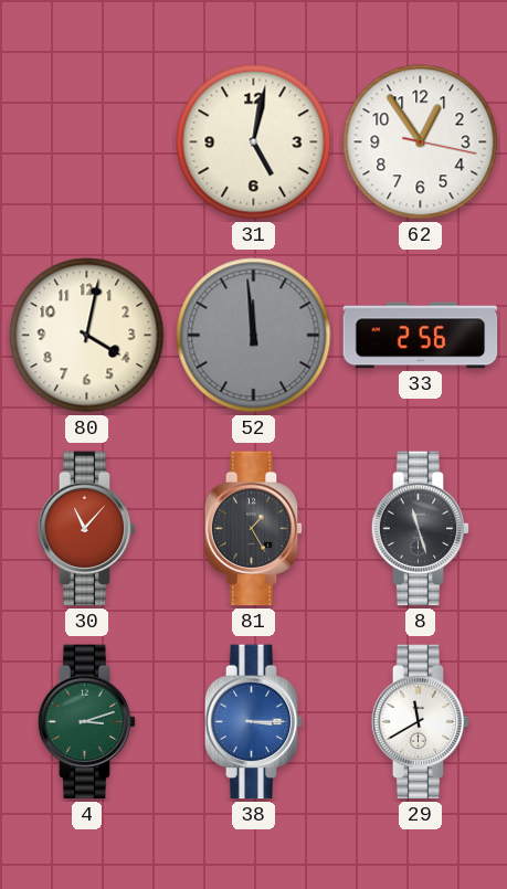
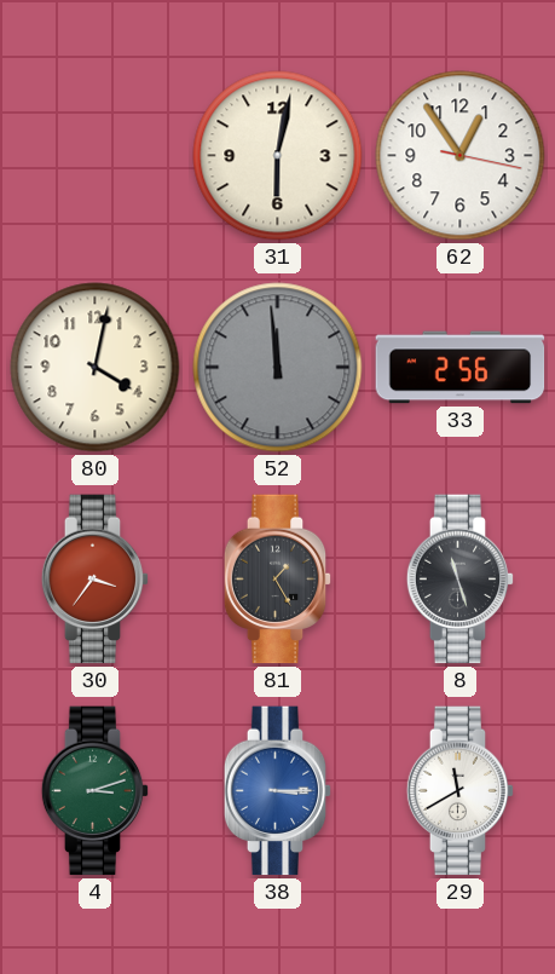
31: 5:02 -> 6:02
30: 11:07 -> 3:36
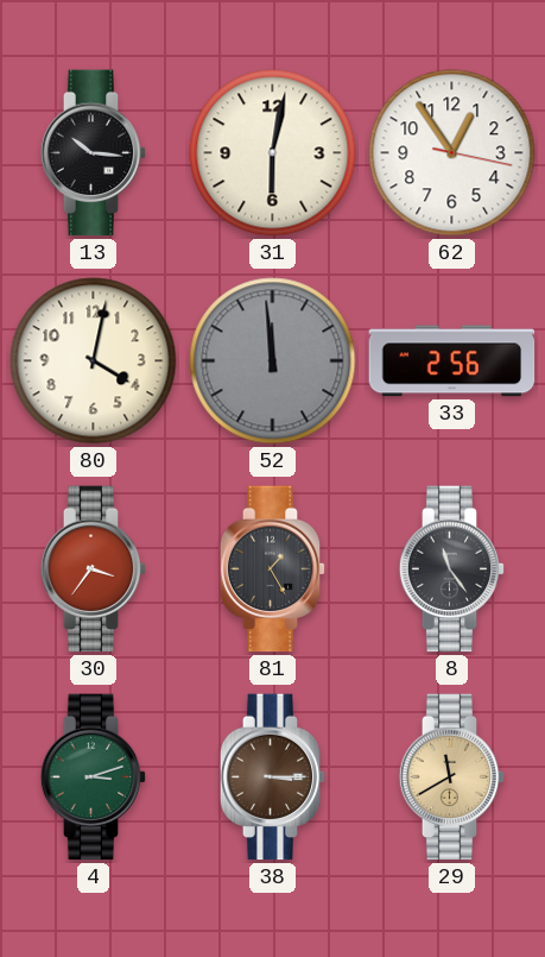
13: none -> 10:16
8: 11:27 -> 11:24
38 dial: blue -> brown
29 dial: white -> champagne
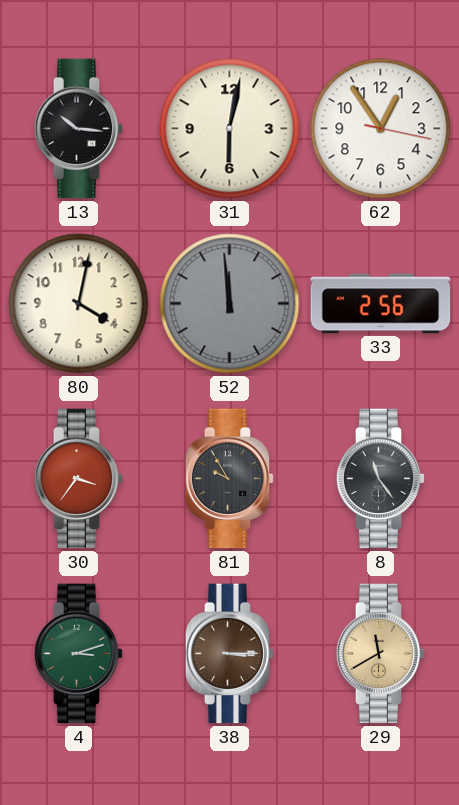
81: 1:25 -> 9:55
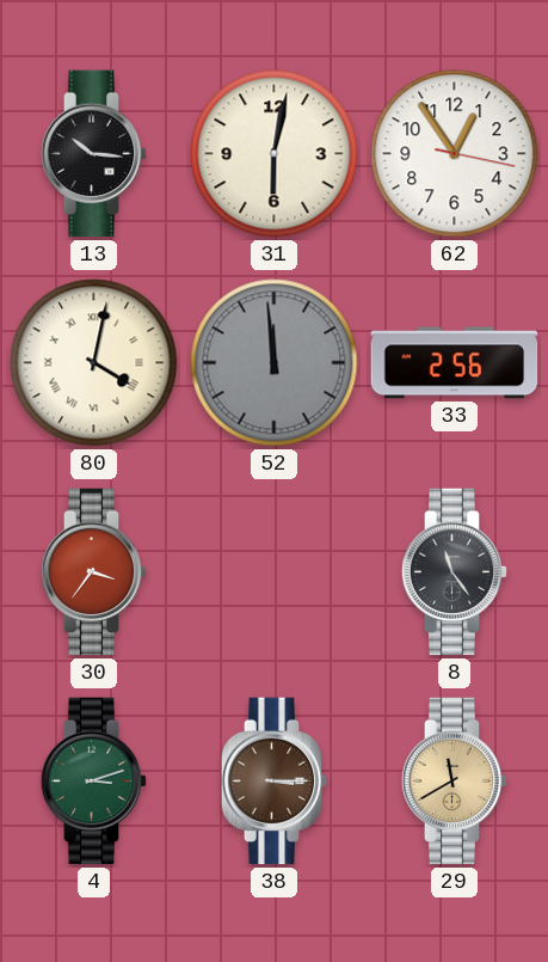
80 numerals: Arabic -> Roman
81: 9:55 -> none
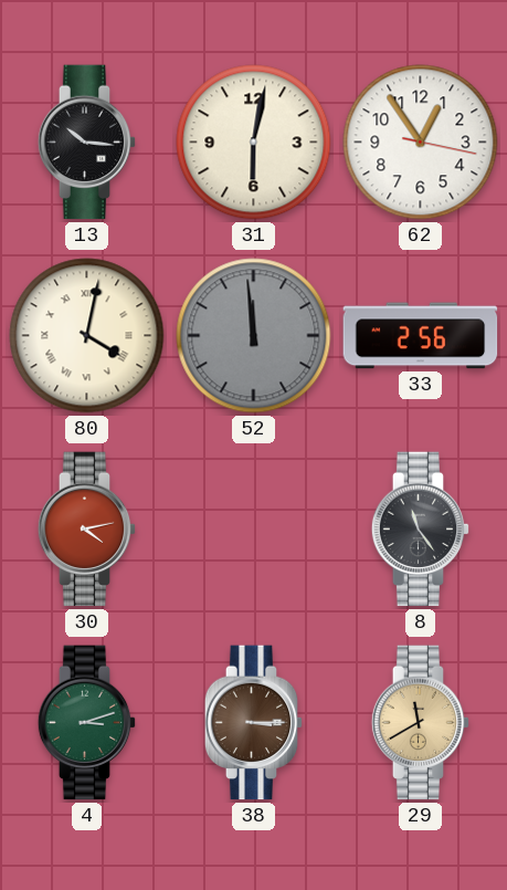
30: 3:36 -> 4:13
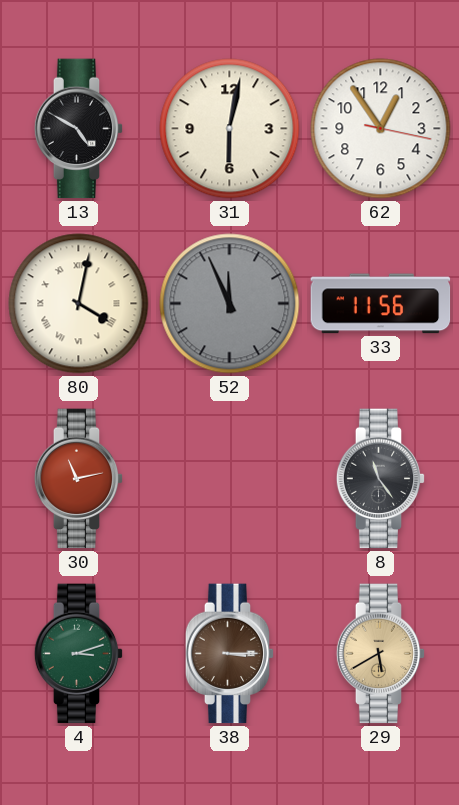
13: 10:16 -> 4:50
52: 11:59 -> 11:56
33: 2:56 -> 11:56
30: 4:13 -> 11:13
29: 11:40 -> 5:40
